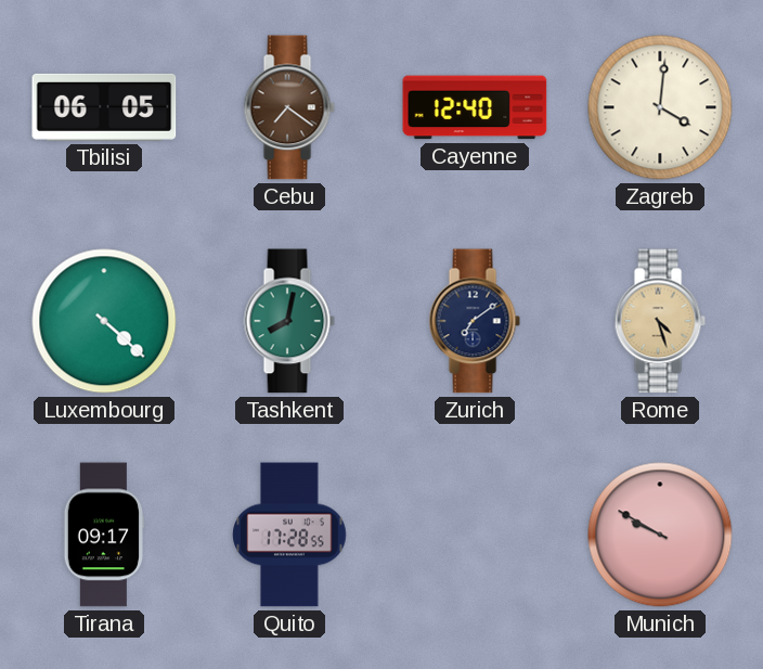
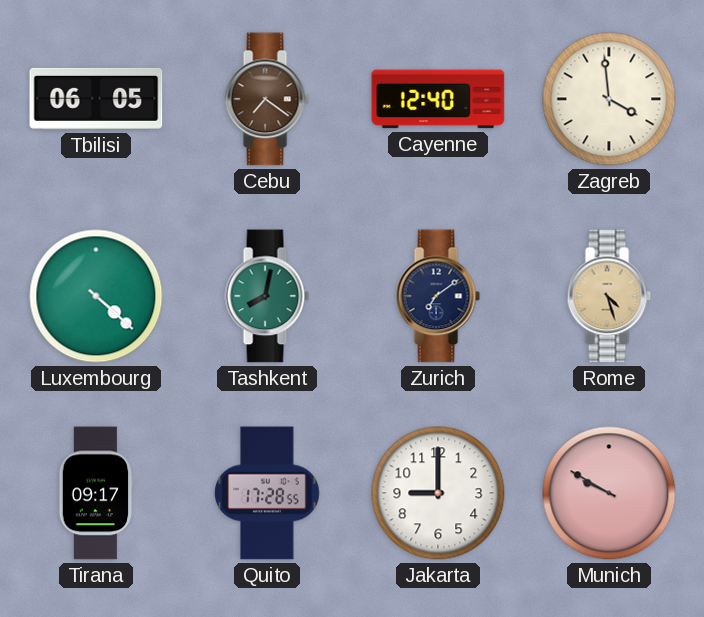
Zagreb: 4:01 -> 3:59
Jakarta: none -> 9:00
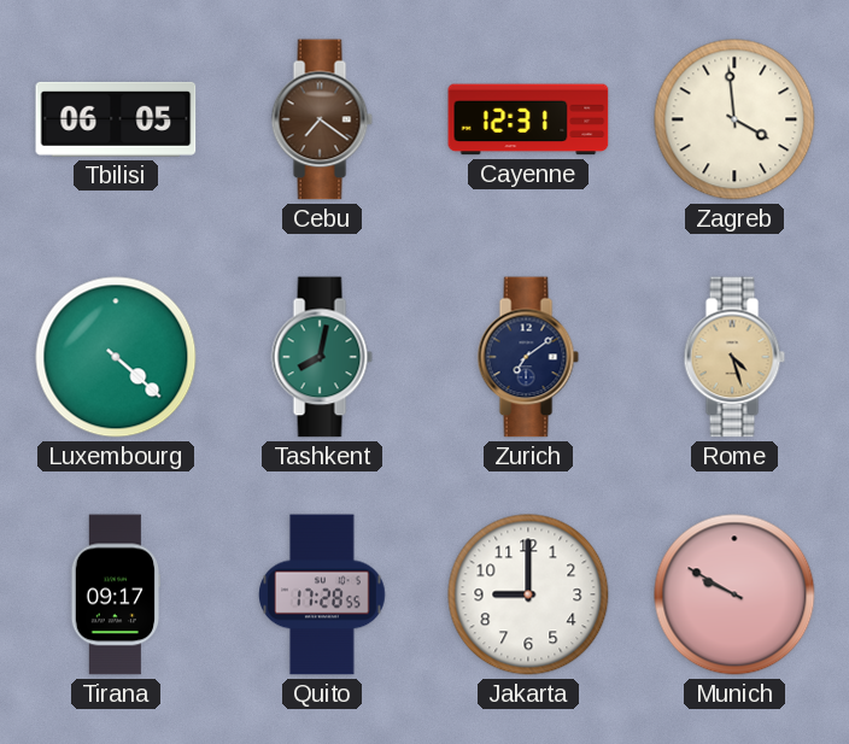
Cayenne: 12:40 -> 12:31
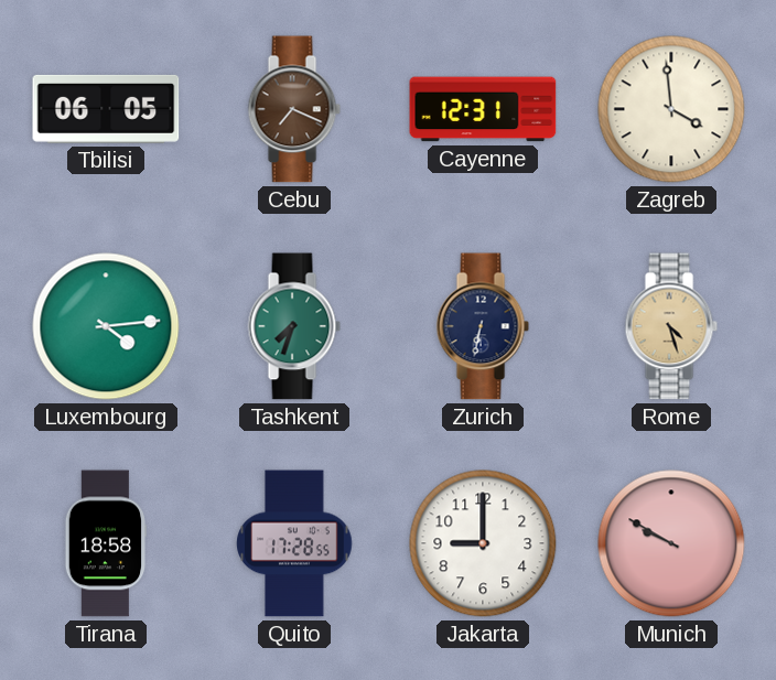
Cebu: 7:21 -> 7:19
Luxembourg: 4:22 -> 4:14
Tashkent: 8:02 -> 7:33
Zurich: 7:09 -> 6:32
Tirana: 09:17 -> 18:58
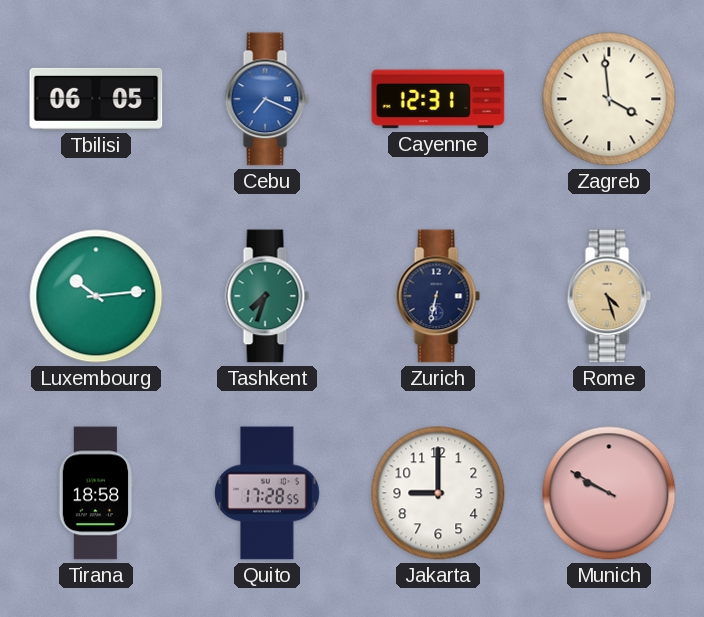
Cebu dial: brown -> blue
Luxembourg: 4:14 -> 10:14
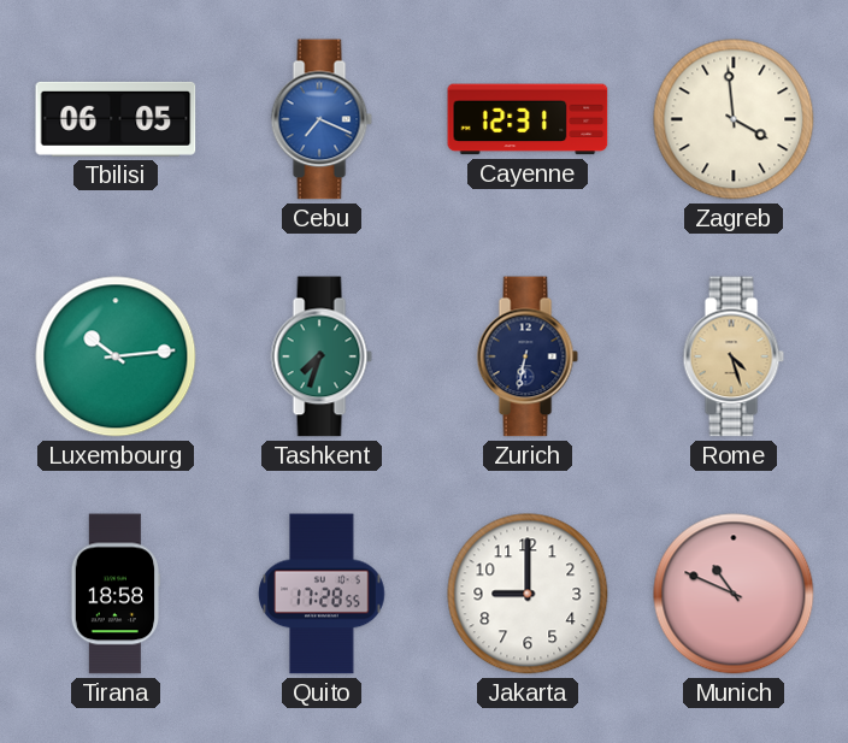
Munich: 9:50 -> 10:49
